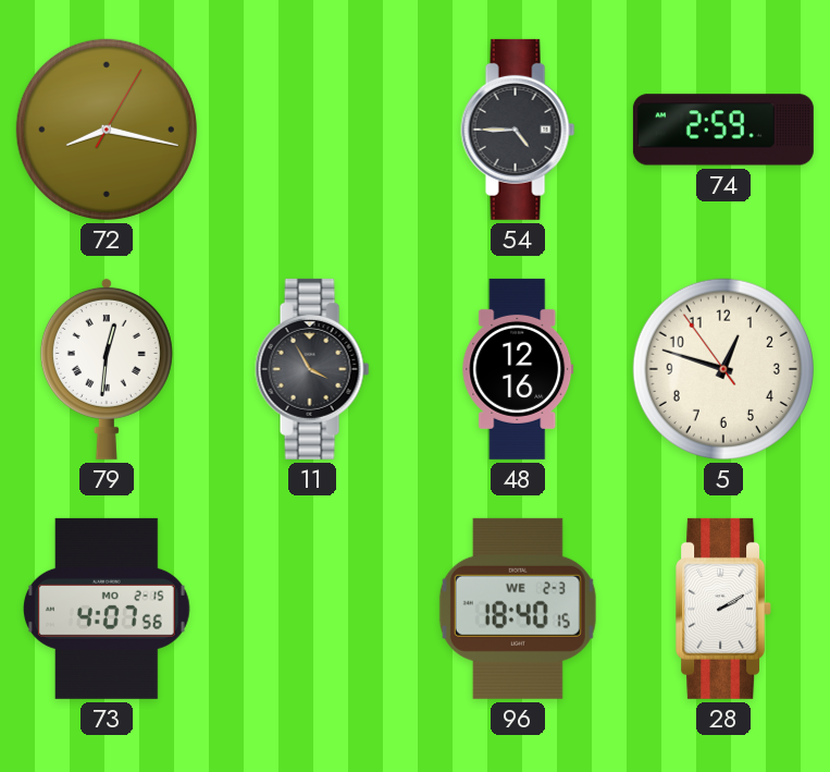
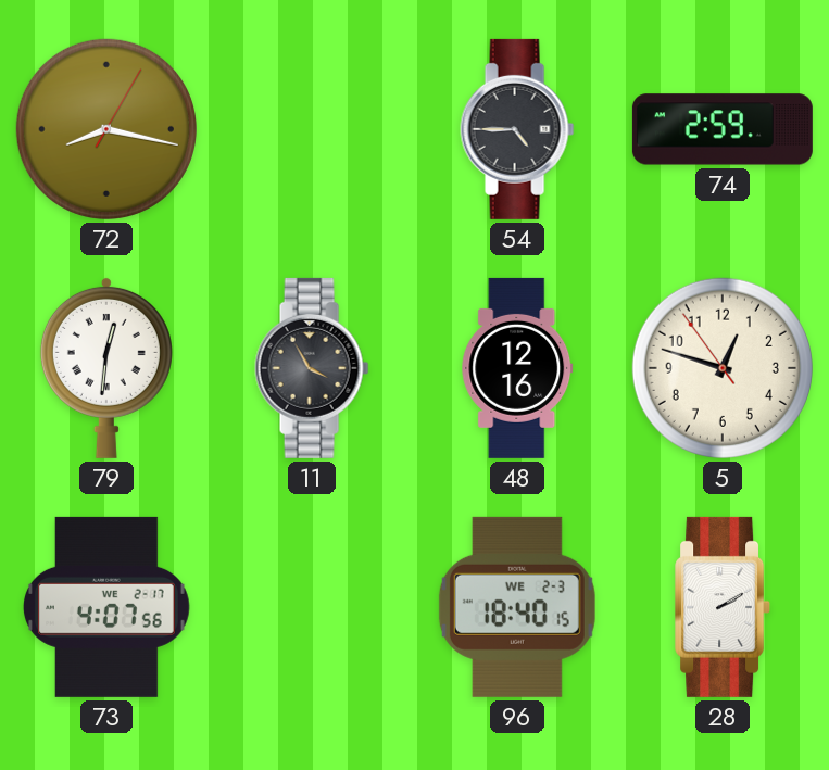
73 date: MO 2-15 -> WE 2-17
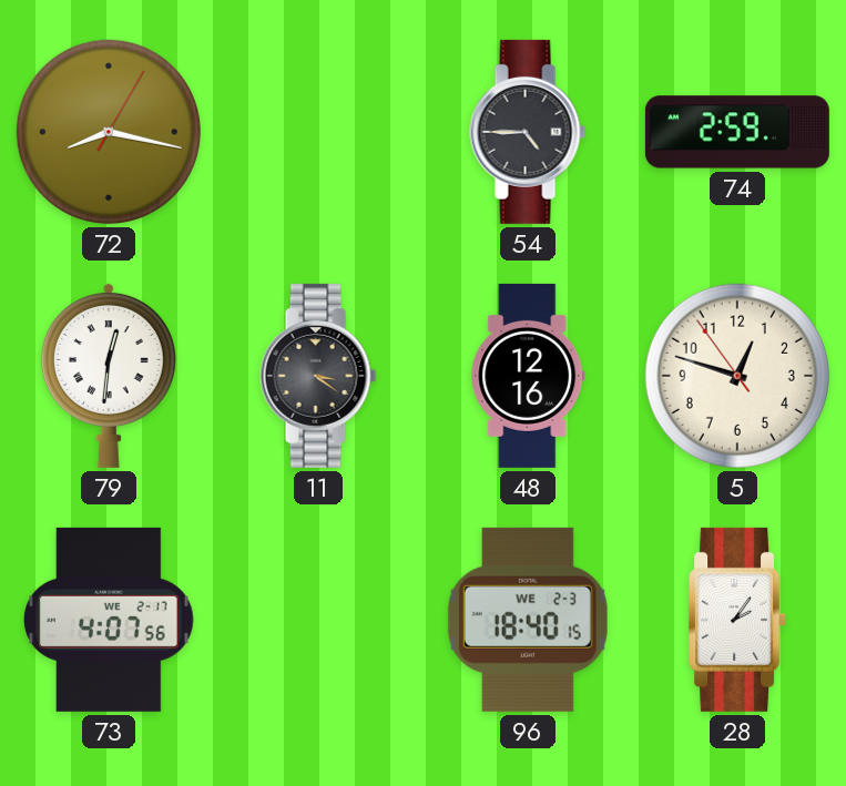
11: 3:55 -> 3:21
28: 2:10 -> 2:06
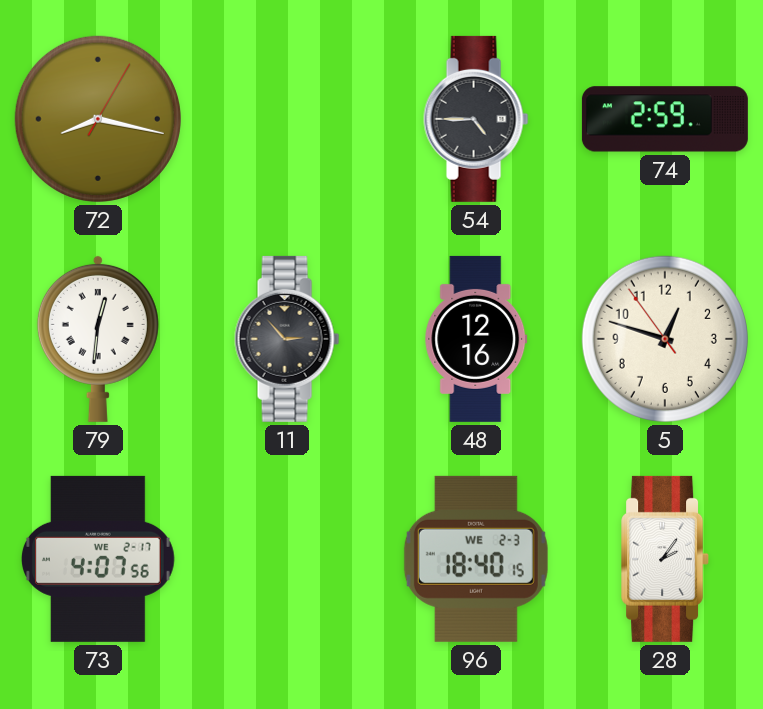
11: 3:21 -> 2:53
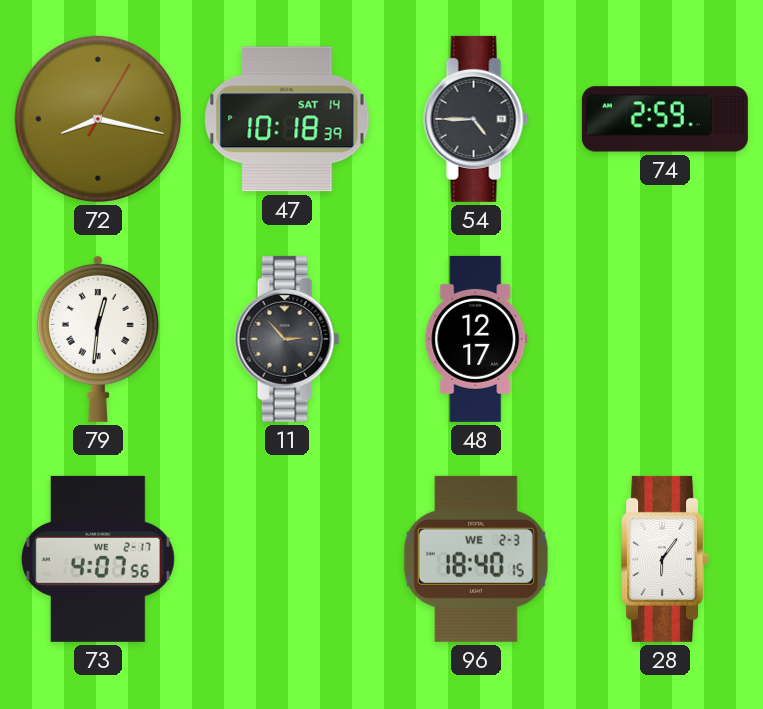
47: none -> 10:18
48: 12:16 -> 12:17
5: 12:47 -> none
28: 2:06 -> 6:06
